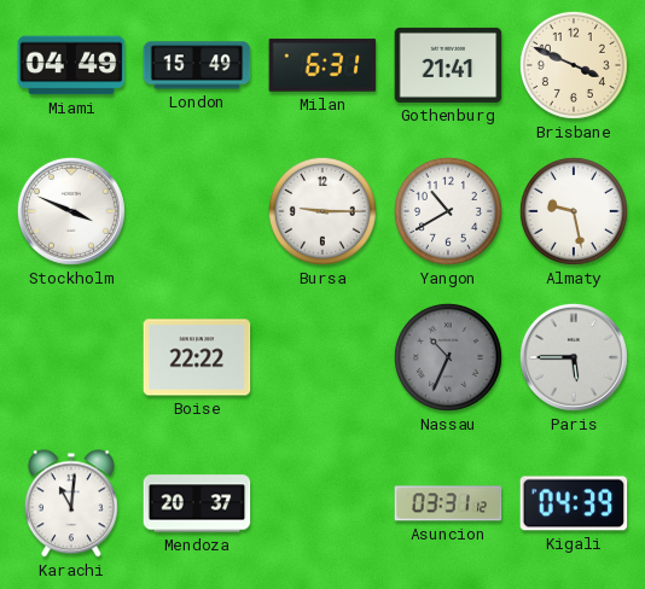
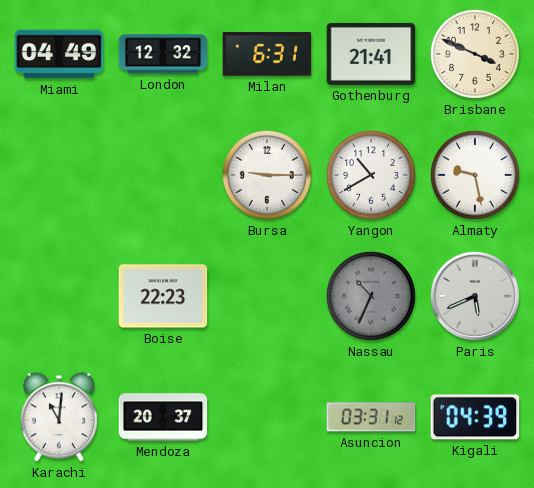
London: 15:49 -> 12:32
Stockholm: 3:49 -> none
Boise: 22:22 -> 22:23
Paris: 5:45 -> 5:41
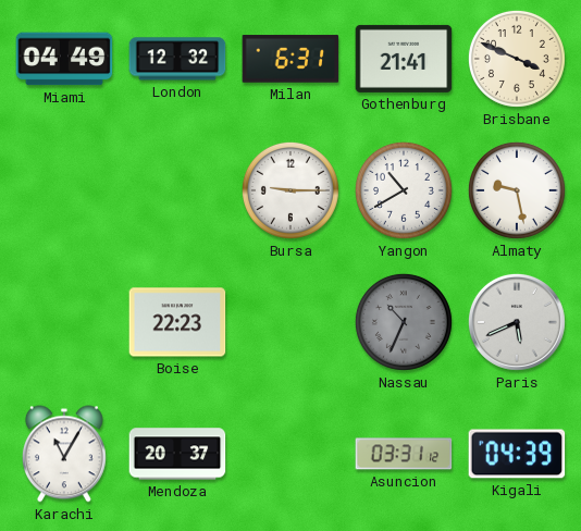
Karachi: 11:01 -> 11:05
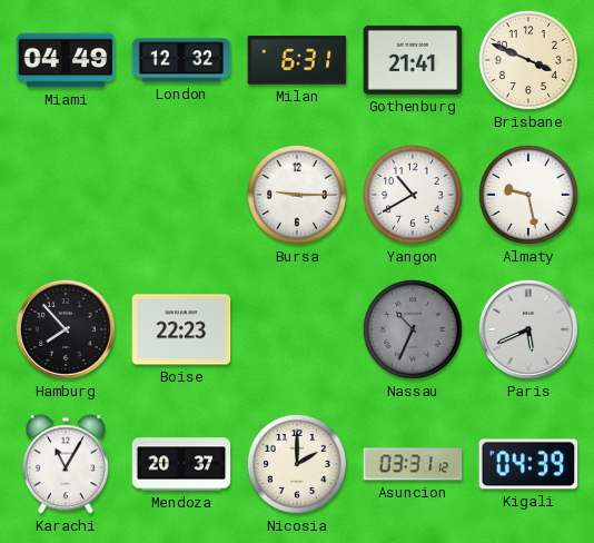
Hamburg: none -> 7:53
Nicosia: none -> 2:00
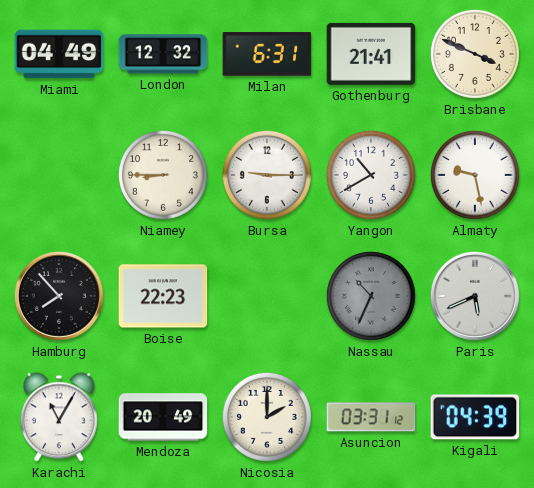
Niamey: none -> 8:45
Mendoza: 20:37 -> 20:49
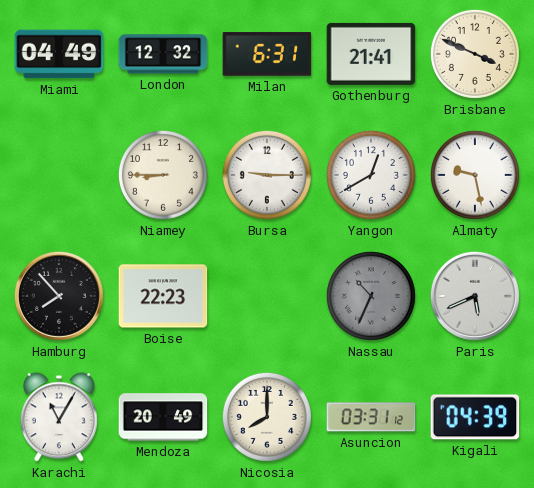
Yangon: 10:40 -> 12:40
Nicosia: 2:00 -> 8:00
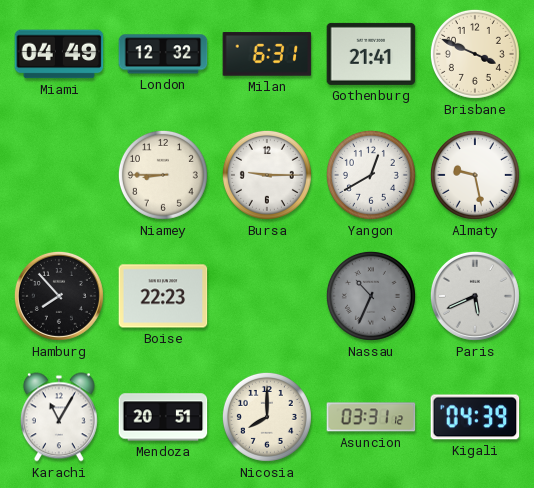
Mendoza: 20:49 -> 20:51
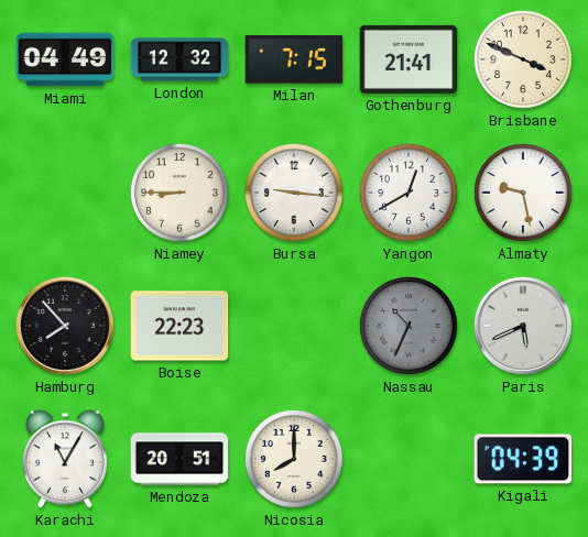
Milan: 6:31 -> 7:15
Bursa: 9:15 -> 9:16
Asuncion: 03:31 -> none
